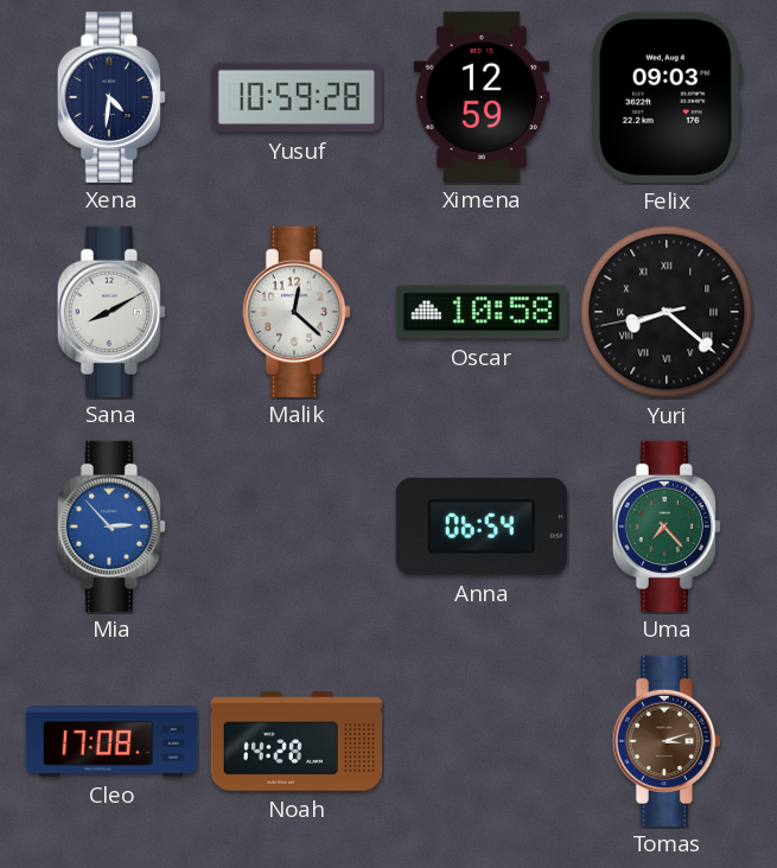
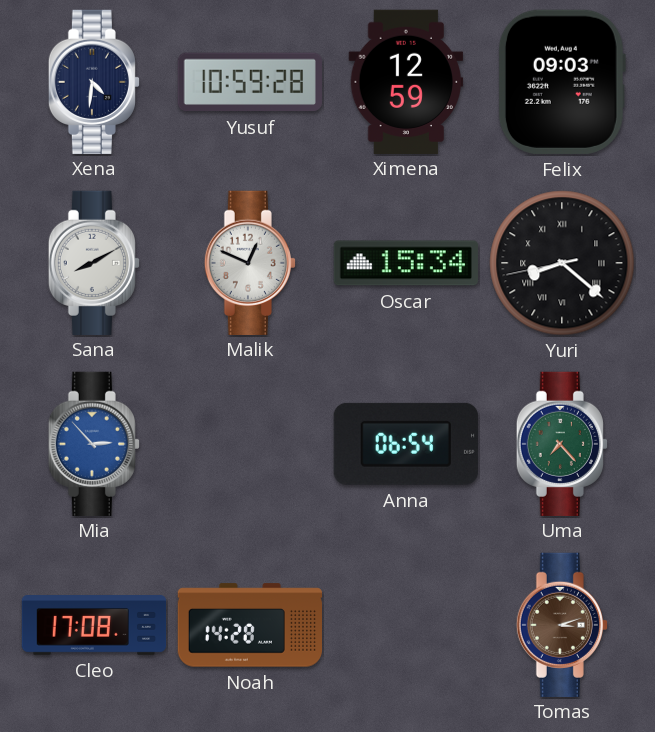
Malik: 12:22 -> 12:49
Oscar: 10:58 -> 15:34
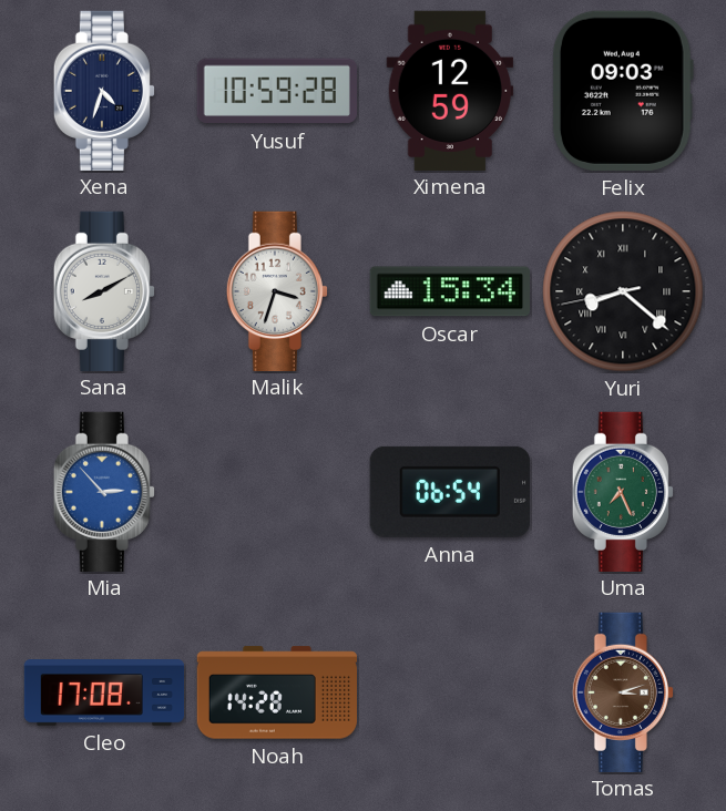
Xena: 4:31 -> 4:33
Malik: 12:49 -> 3:33
Uma: 7:23 -> 7:26
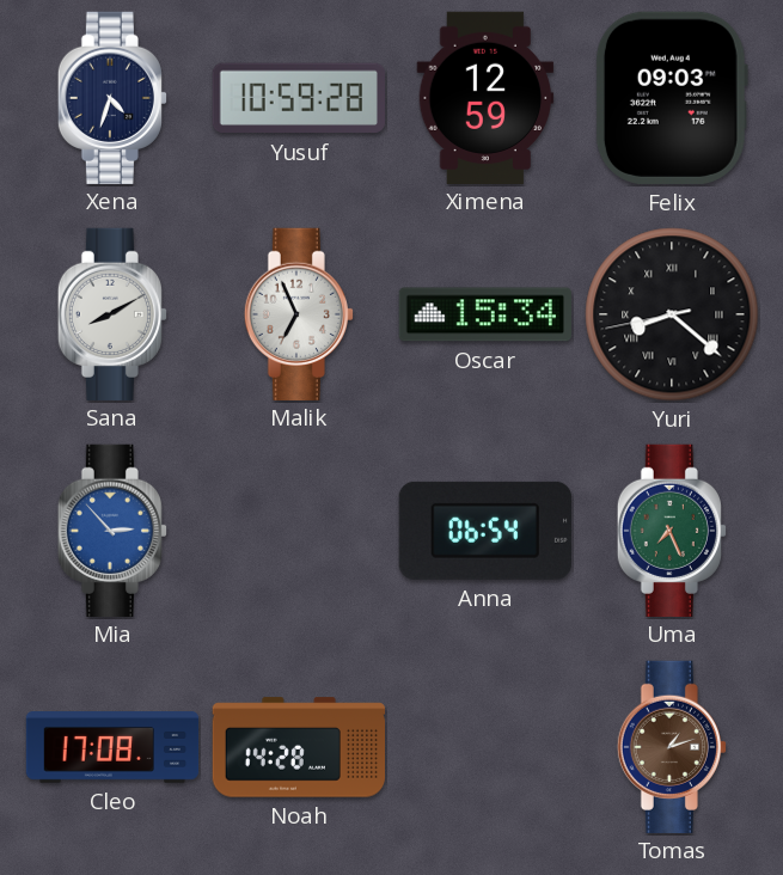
Malik: 3:33 -> 6:56
Tomas: 3:12 -> 1:12
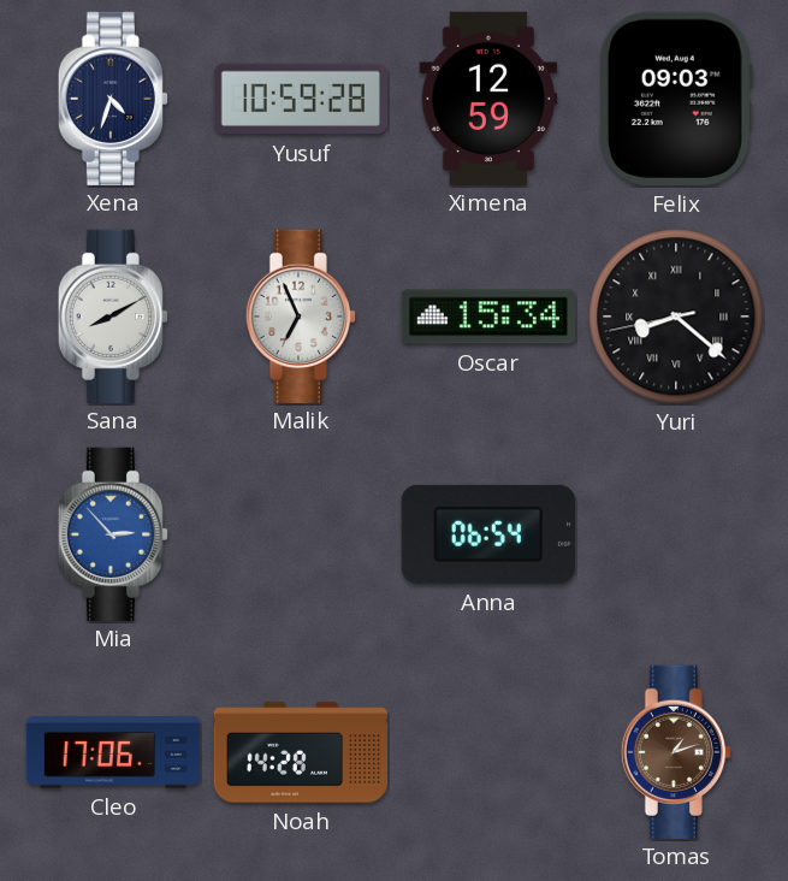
Uma: 7:26 -> none
Cleo: 17:08 -> 17:06
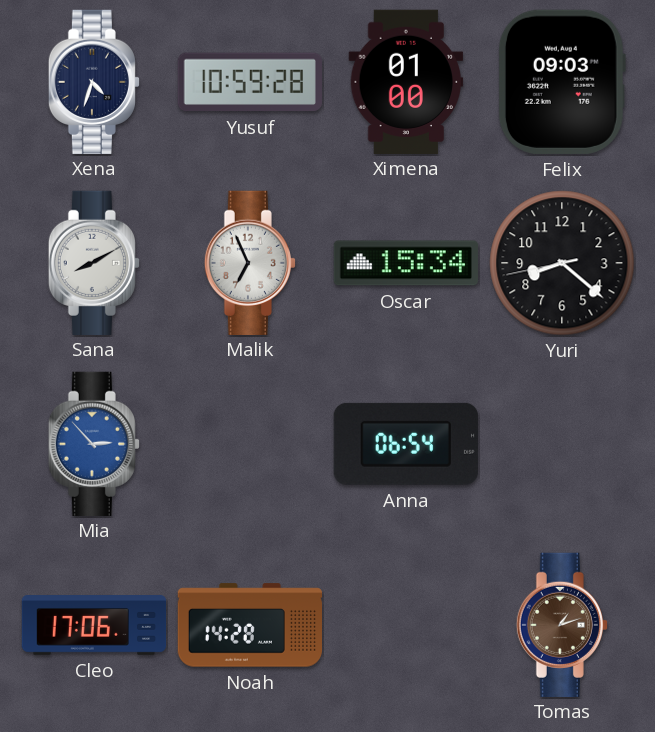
Ximena: 12:59 -> 01:00
Yuri numerals: Roman -> Arabic
